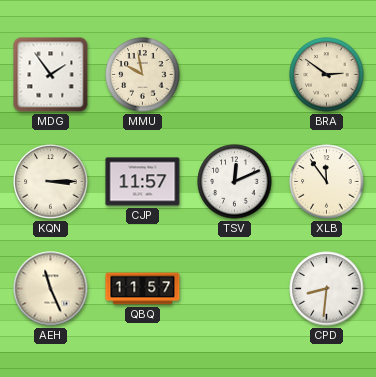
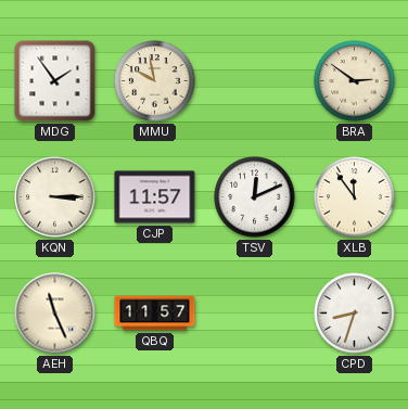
CPD: 8:31 -> 8:33
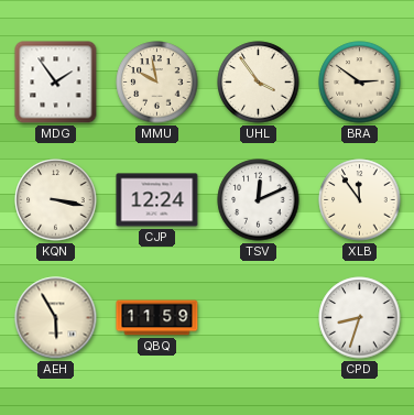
UHL: none -> 3:54
KQN: 3:15 -> 3:17
CJP: 11:57 -> 12:24
AEH: 11:26 -> 5:55
QBQ: 11:57 -> 11:59
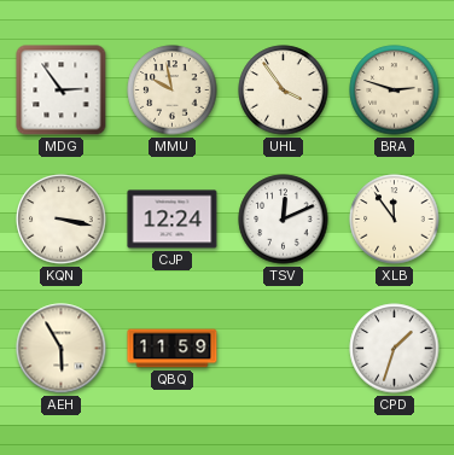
MDG: 1:54 -> 2:54
BRA: 2:51 -> 2:48
CPD: 8:33 -> 1:33
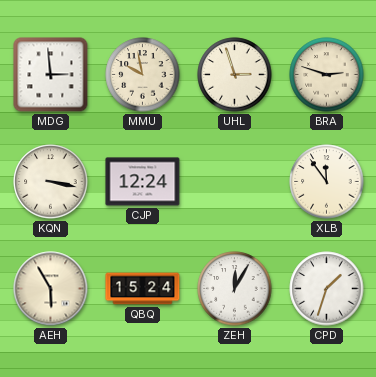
MDG: 2:54 -> 2:59
UHL: 3:54 -> 2:57
TSV: 12:11 -> none
QBQ: 11:59 -> 15:24
ZEH: none -> 12:05
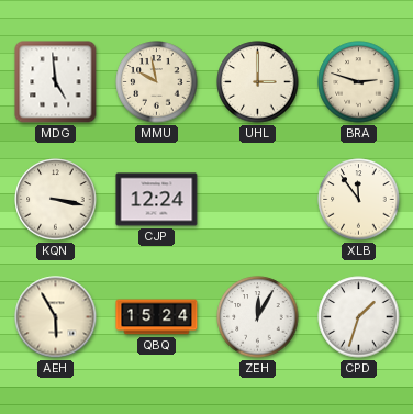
MDG: 2:59 -> 4:59
UHL: 2:57 -> 3:00
